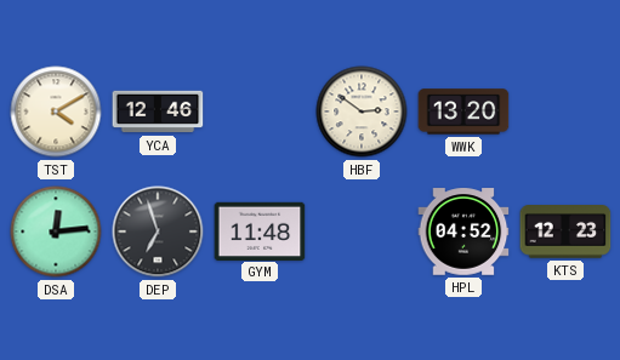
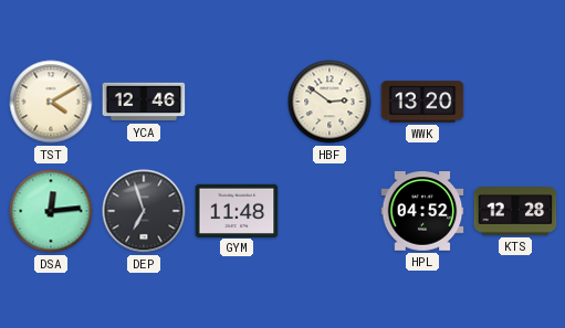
KTS: 12:23 -> 12:28
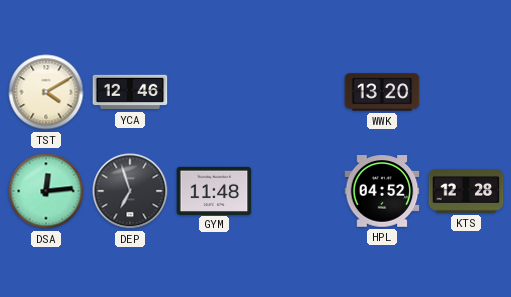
HBF: 2:51 -> none
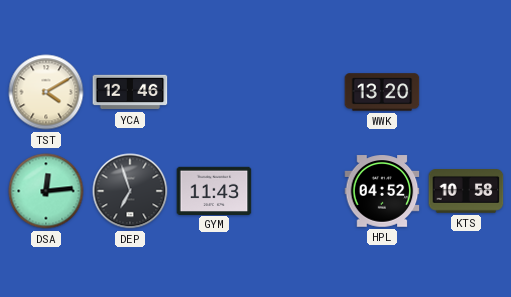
GYM: 11:48 -> 11:43
KTS: 12:28 -> 10:58
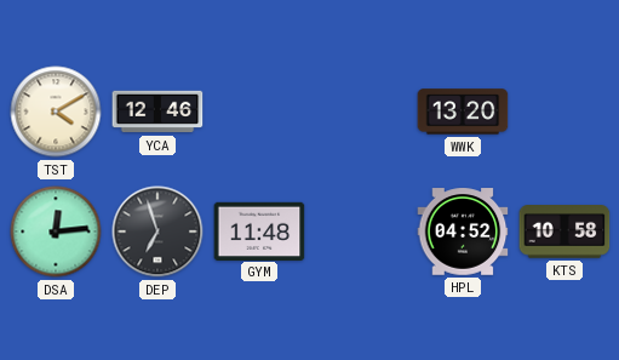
GYM: 11:43 -> 11:48
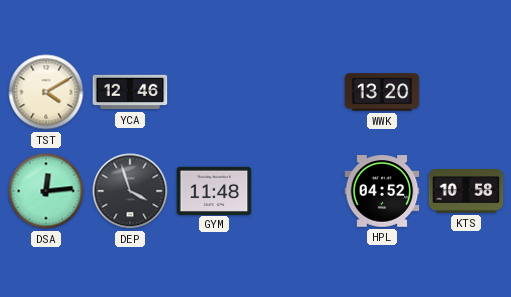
DEP: 6:57 -> 3:57
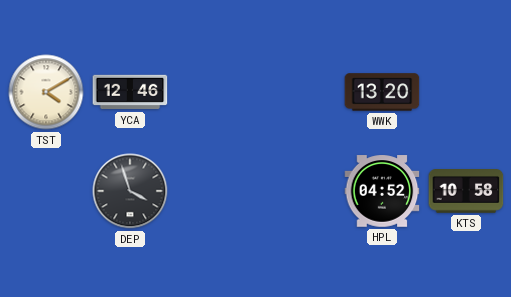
DSA: 12:14 -> none
GYM: 11:48 -> none
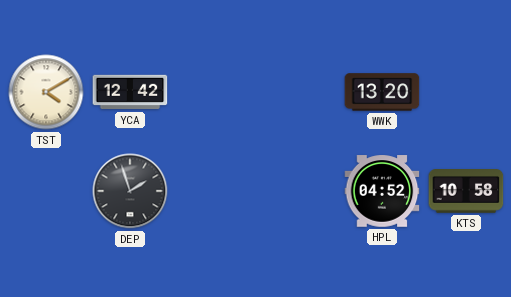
YCA: 12:46 -> 12:42
DEP: 3:57 -> 1:57
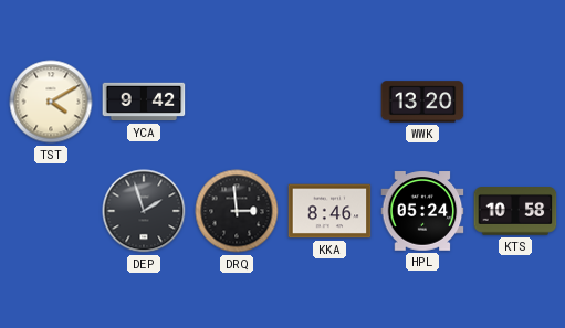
YCA: 12:42 -> 9:42
DRQ: none -> 2:59
KKA: none -> 8:46
HPL: 04:52 -> 05:24
